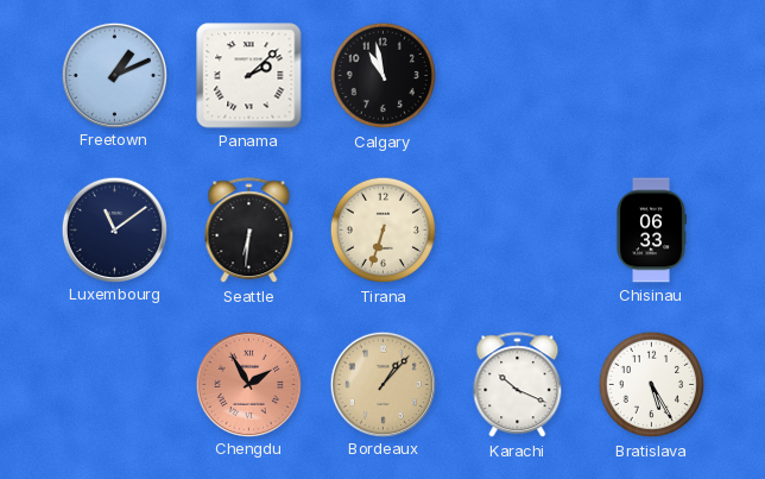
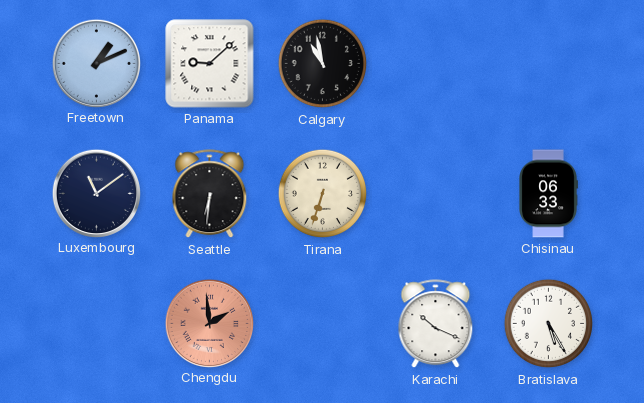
Panama: 2:08 -> 9:08
Chengdu: 1:55 -> 1:59
Bordeaux: 1:07 -> none
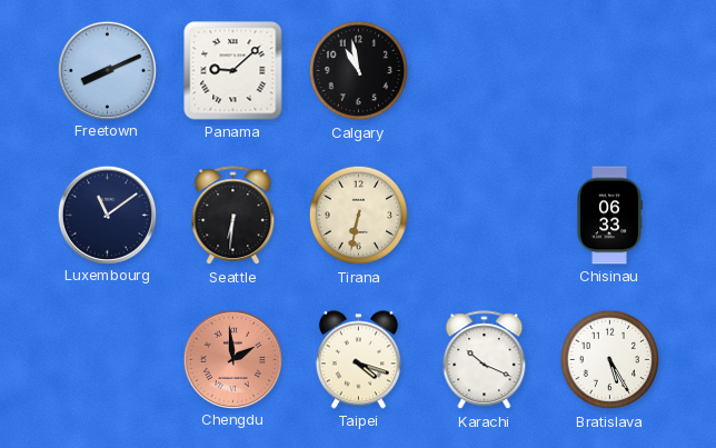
Freetown: 1:11 -> 8:11
Tirana: 6:33 -> 6:32
Taipei: none -> 4:18
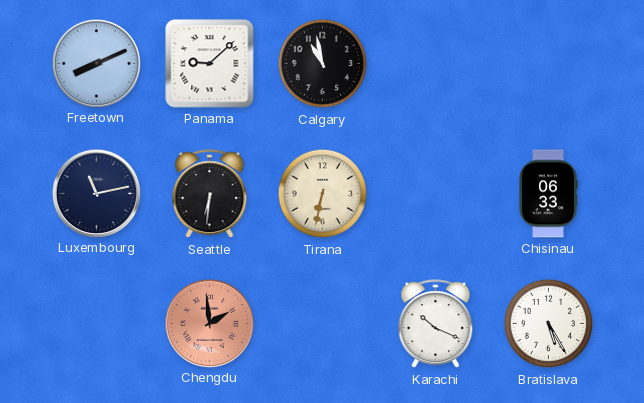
Luxembourg: 11:09 -> 11:13
Taipei: 4:18 -> none
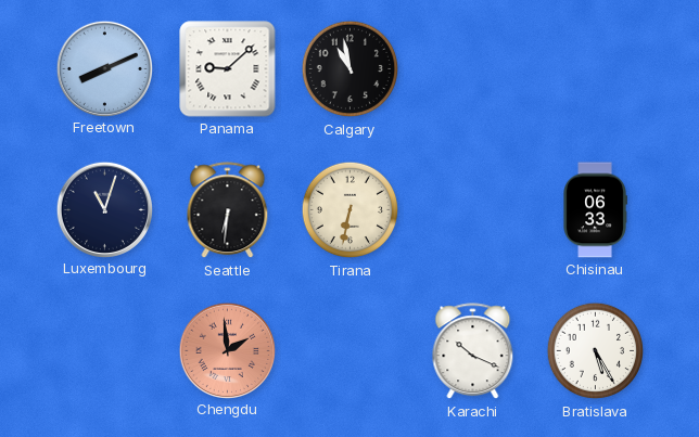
Luxembourg: 11:13 -> 11:03
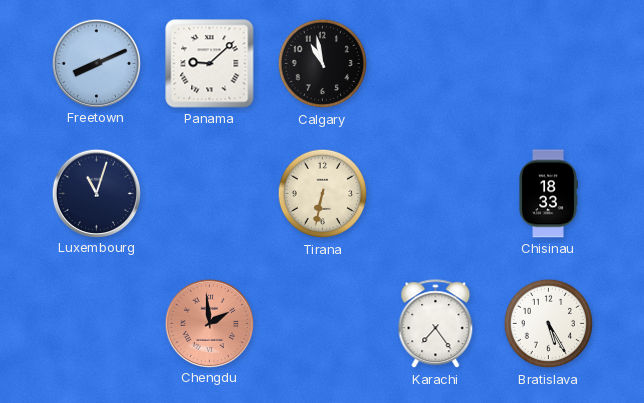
Seattle: 6:31 -> none
Chisinau: 06:33 -> 18:33
Karachi: 10:19 -> 7:24
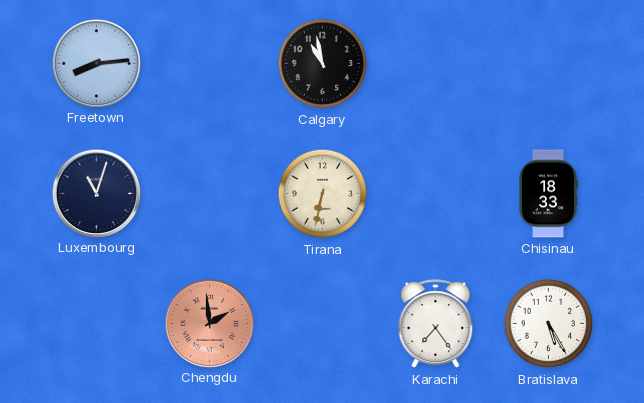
Freetown: 8:11 -> 8:14
Panama: 9:08 -> none
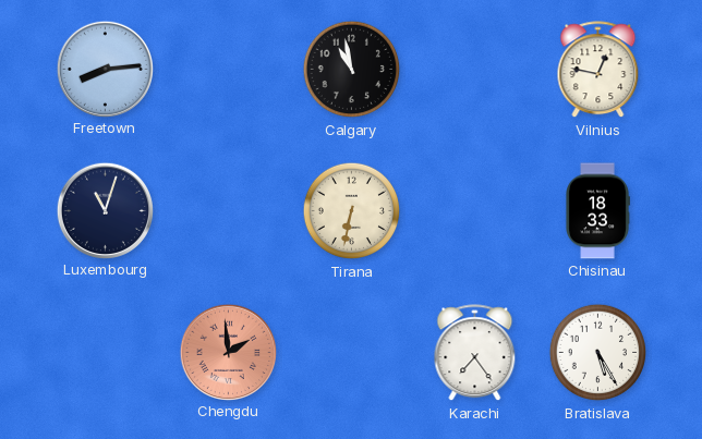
Vilnius: none -> 12:47
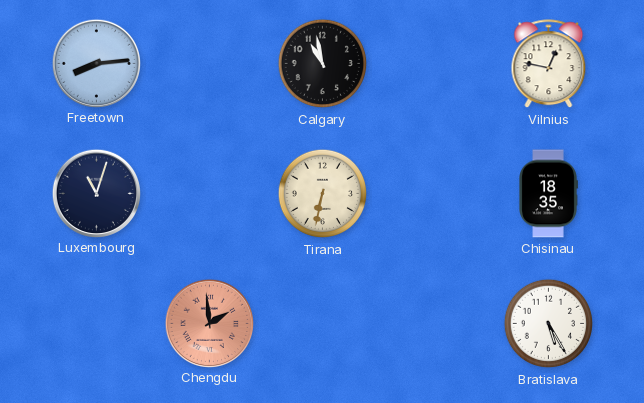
Chisinau: 18:33 -> 18:35
Karachi: 7:24 -> none
